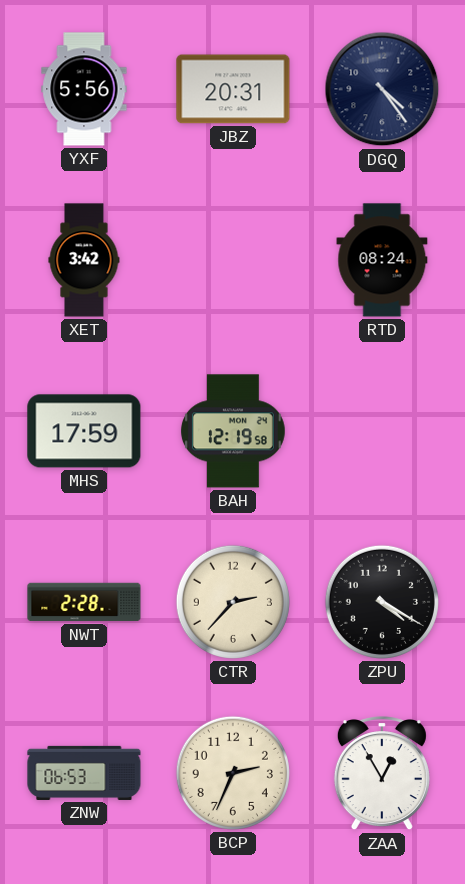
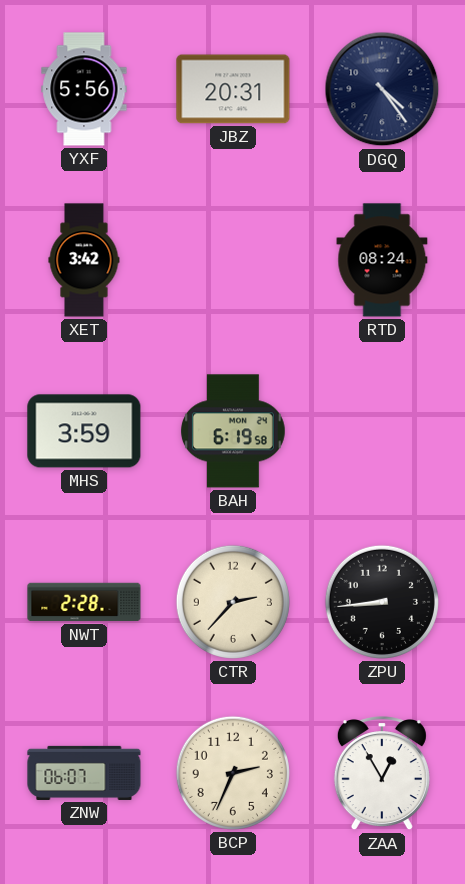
MHS: 17:59 -> 3:59
BAH: 12:19 -> 6:19
ZPU: 4:20 -> 8:44
ZNW: 06:53 -> 06:07
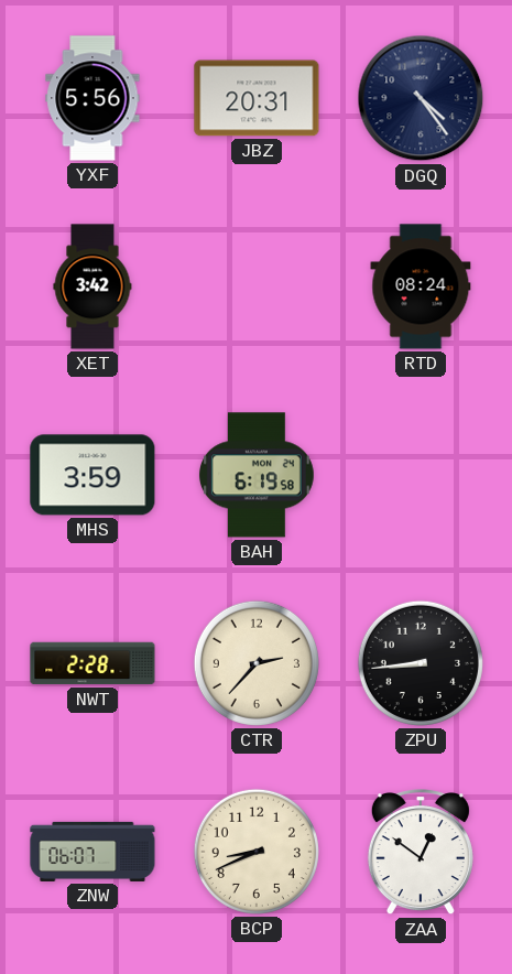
BCP: 2:34 -> 8:41
ZAA: 12:55 -> 12:51
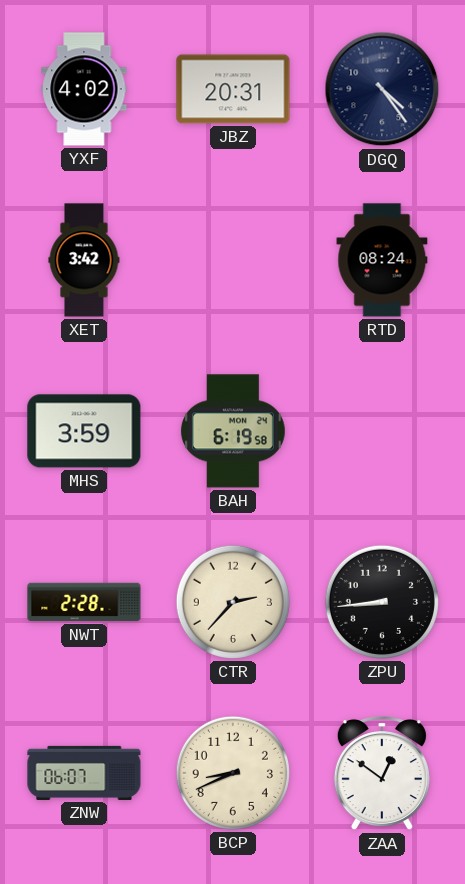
YXF: 5:56 -> 4:02
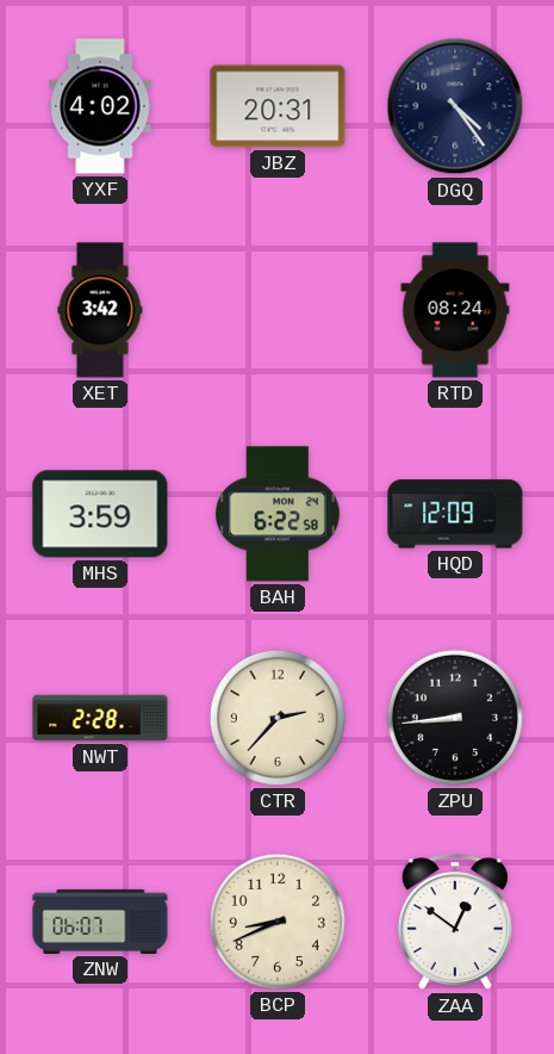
BAH: 6:19 -> 6:22
HQD: none -> 12:09
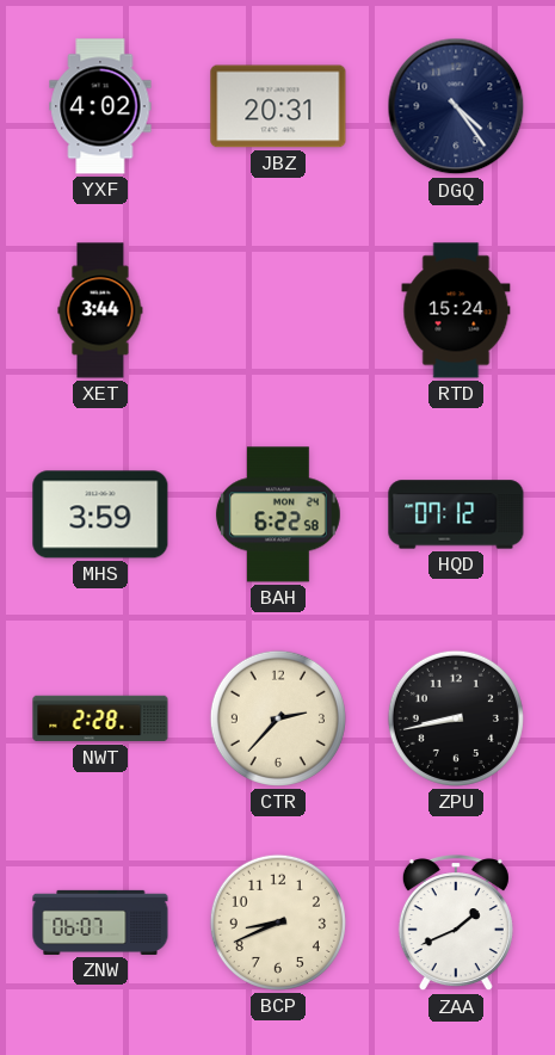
XET: 3:42 -> 3:44
RTD: 08:24 -> 15:24
HQD: 12:09 -> 07:12
ZPU: 8:44 -> 8:43
ZAA: 12:51 -> 1:41
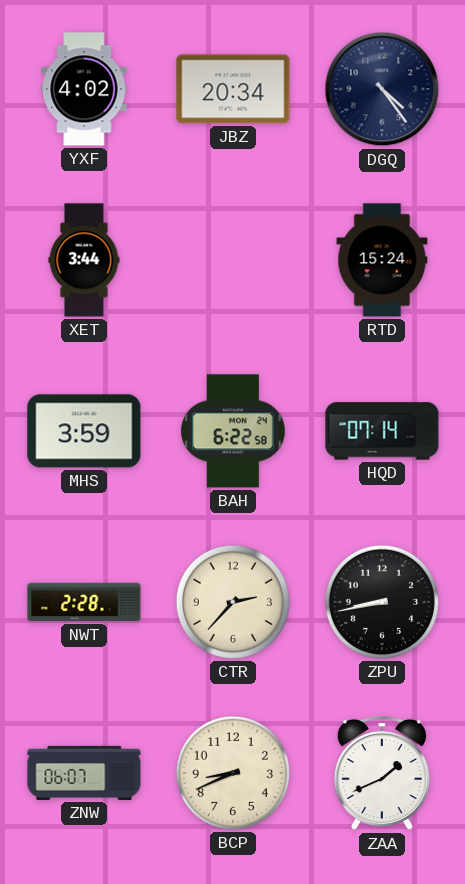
JBZ: 20:31 -> 20:34
HQD: 07:12 -> 07:14
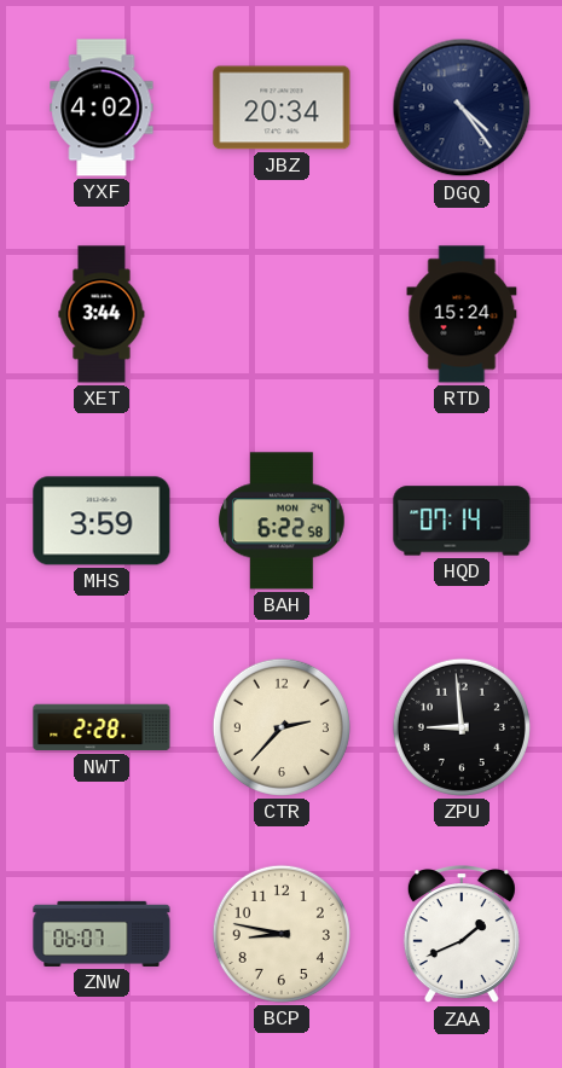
ZPU: 8:43 -> 8:59
BCP: 8:41 -> 8:47
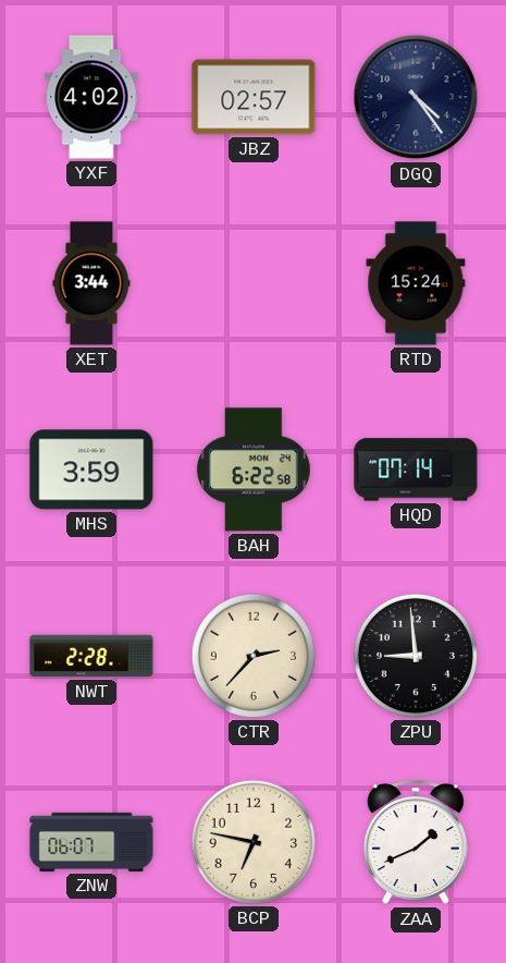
JBZ: 20:34 -> 02:57
BCP: 8:47 -> 6:47
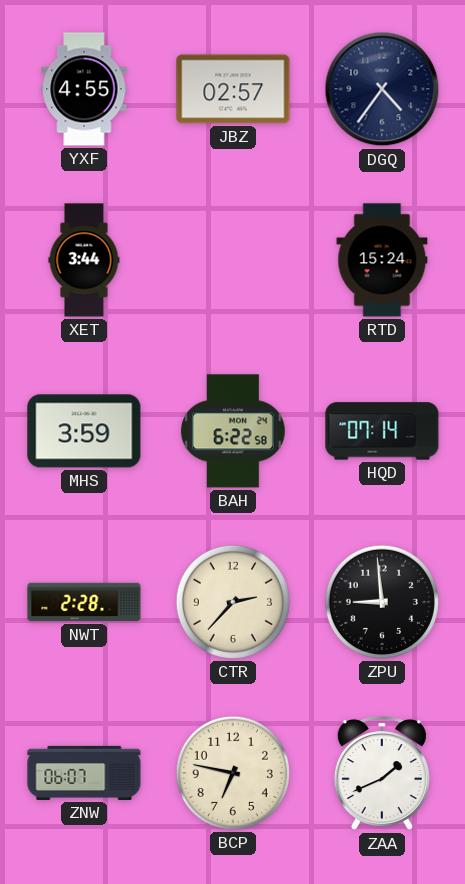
YXF: 4:02 -> 4:55
DGQ: 4:24 -> 4:36
